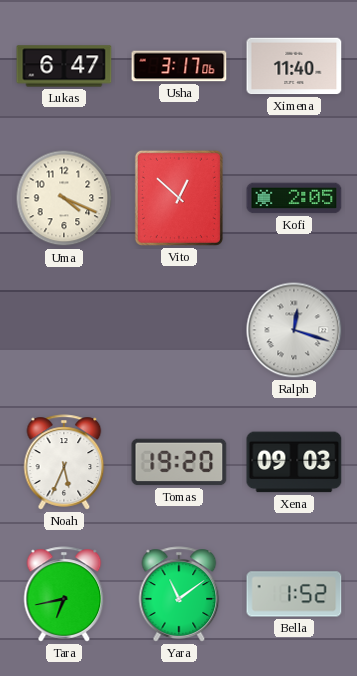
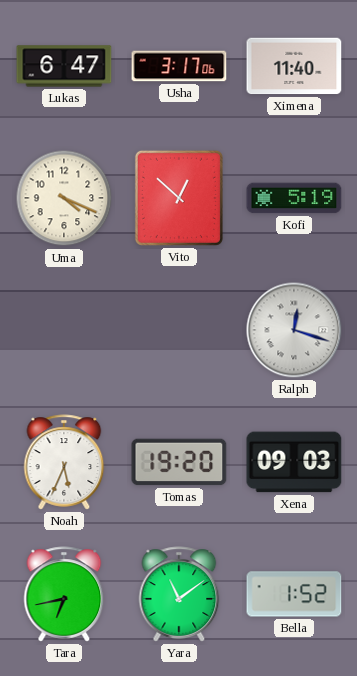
Kofi: 2:05 -> 5:19
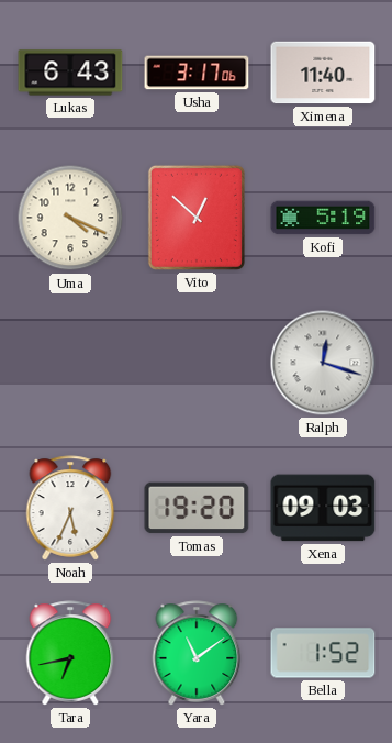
Lukas: 6:47 -> 6:43
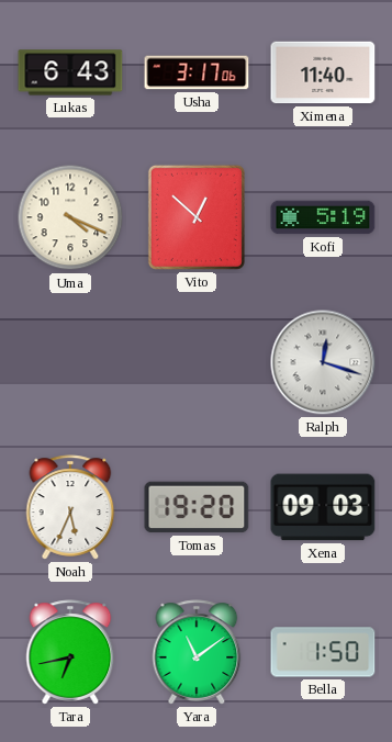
Bella: 1:52 -> 1:50
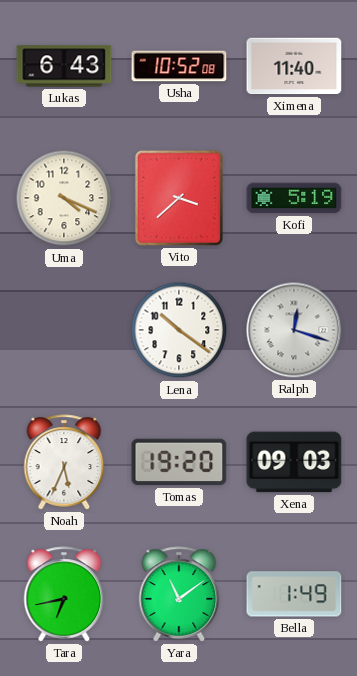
Usha: 3:17 -> 10:52
Vito: 12:52 -> 3:38
Lena: none -> 10:21
Bella: 1:50 -> 1:49
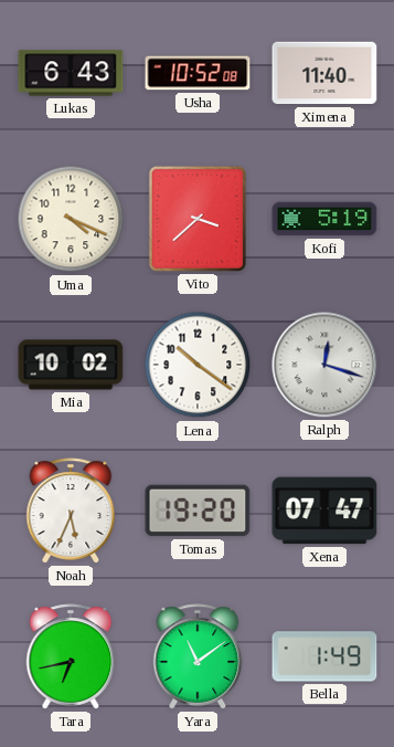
Mia: none -> 10:02
Xena: 09:03 -> 07:47
